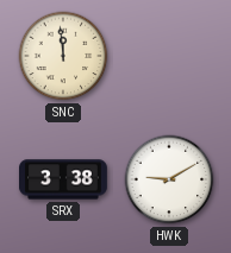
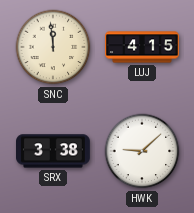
LUJ: none -> 4:15
HWK: 9:10 -> 9:08
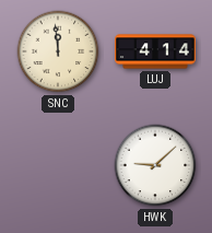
LUJ: 4:15 -> 4:14
SRX: 3:38 -> none
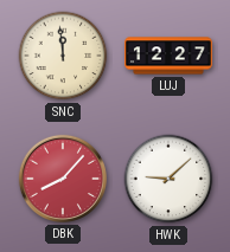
LUJ: 4:14 -> 12:27
DBK: none -> 8:07
